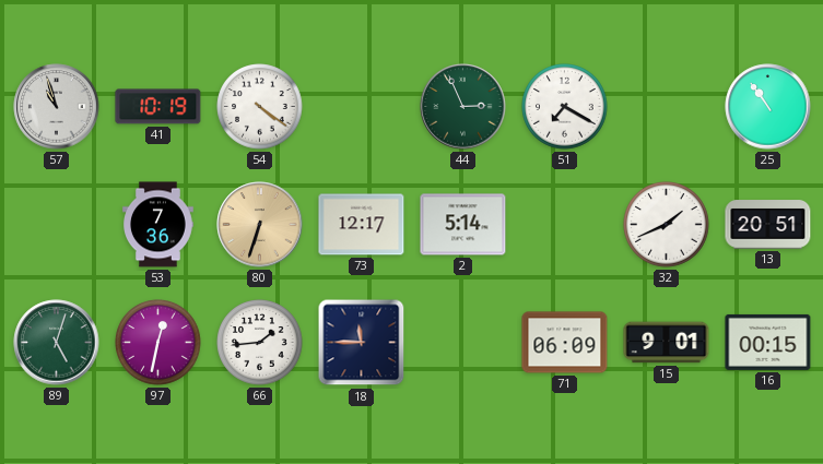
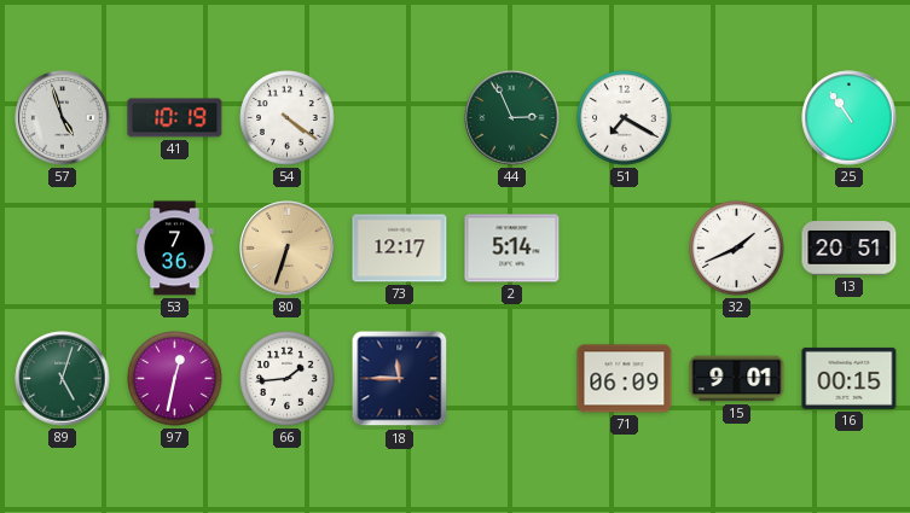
57: 10:57 -> 4:57
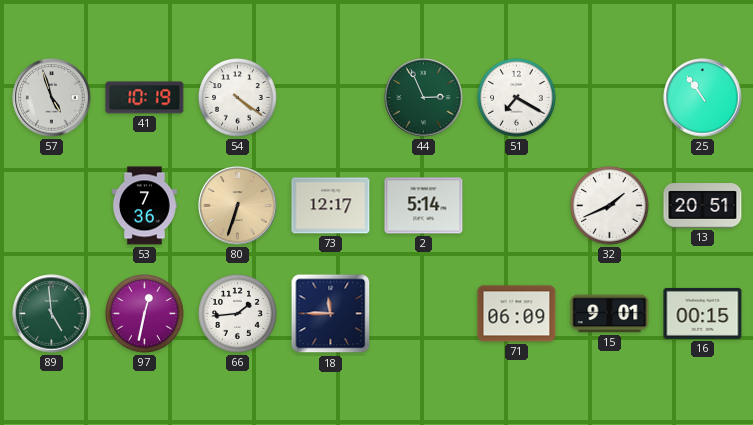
89: 5:03 -> 4:59
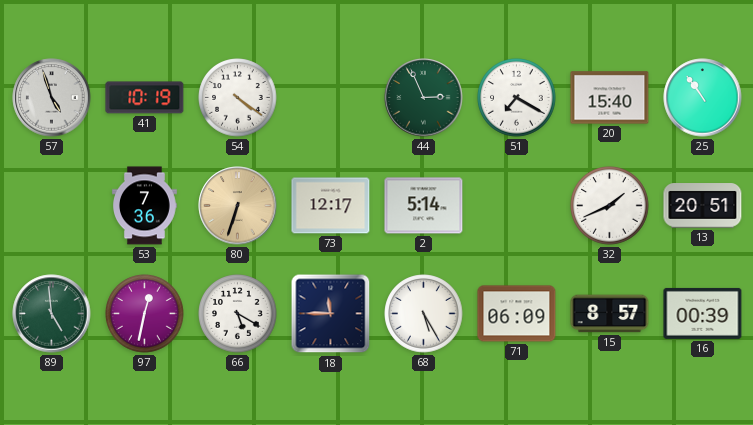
20: none -> 15:40
66: 1:44 -> 5:20
68: none -> 5:25
15: 9:01 -> 8:57
16: 00:15 -> 00:39
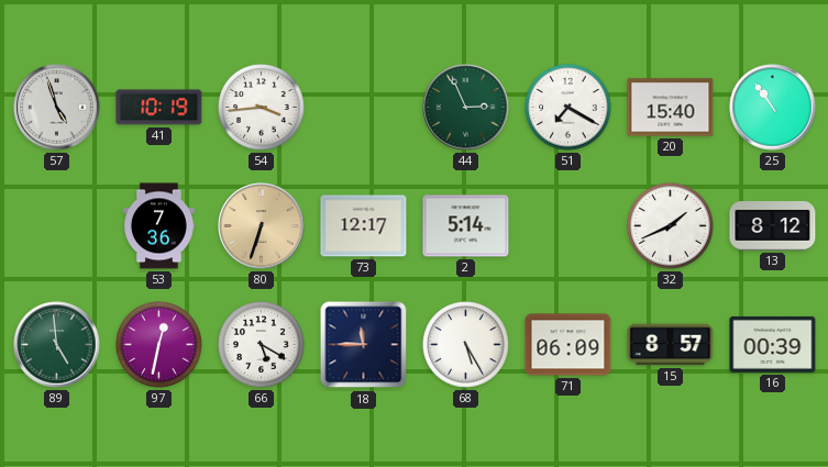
54: 4:21 -> 3:44
13: 20:51 -> 8:12
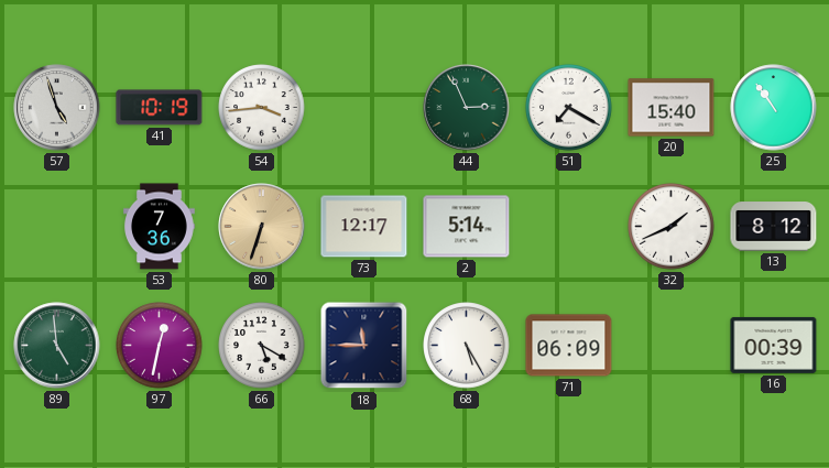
15: 8:57 -> none
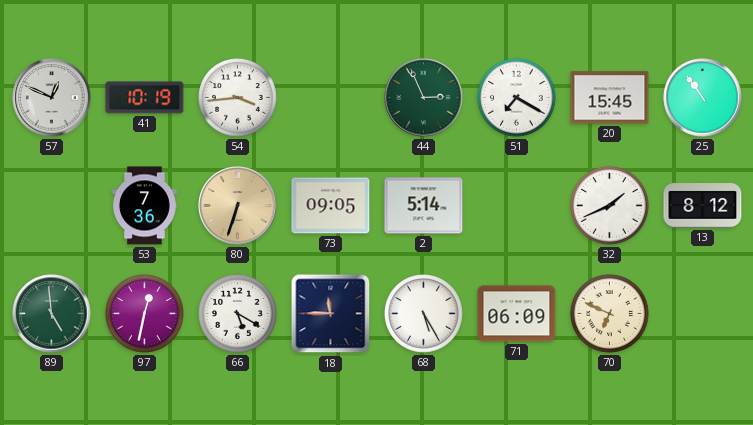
57: 4:57 -> 12:49
20: 15:40 -> 15:45
73: 12:17 -> 09:05
70: none -> 6:49
16: 00:39 -> none
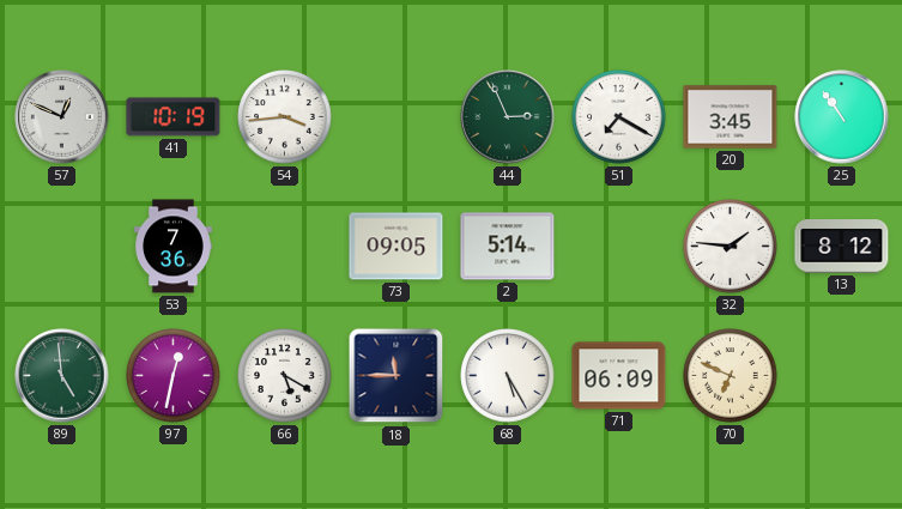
20: 15:45 -> 3:45
80: 6:33 -> none
32: 1:41 -> 1:46
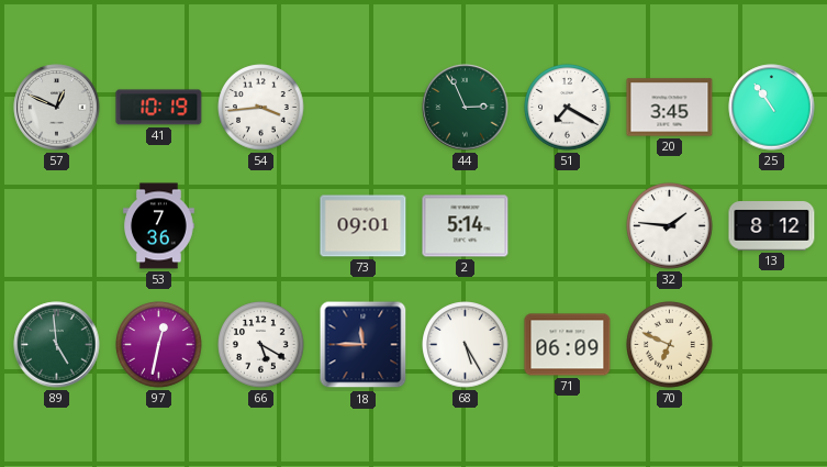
73: 09:05 -> 09:01
